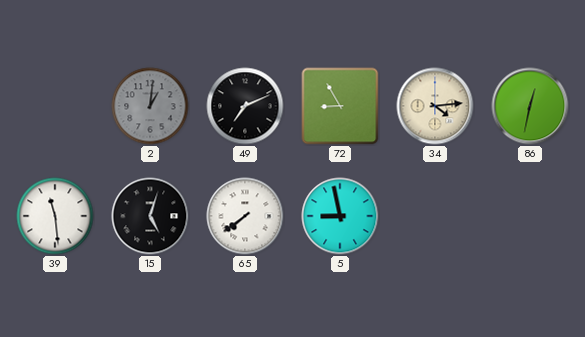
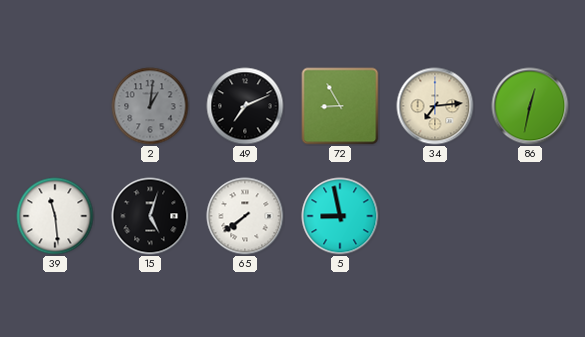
34: 4:14 -> 7:14
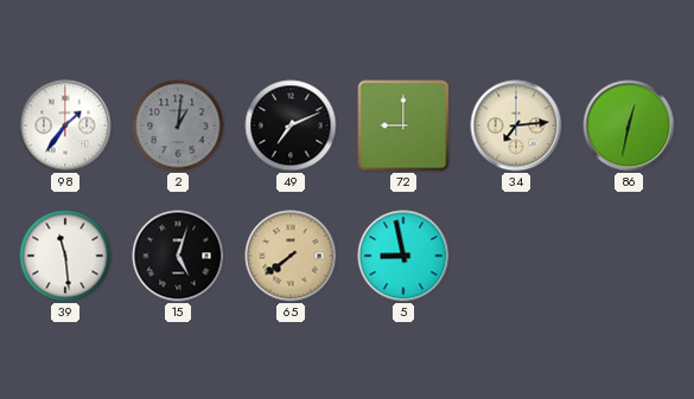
98: none -> 1:36
72: 8:55 -> 9:00
65 dial: white -> champagne
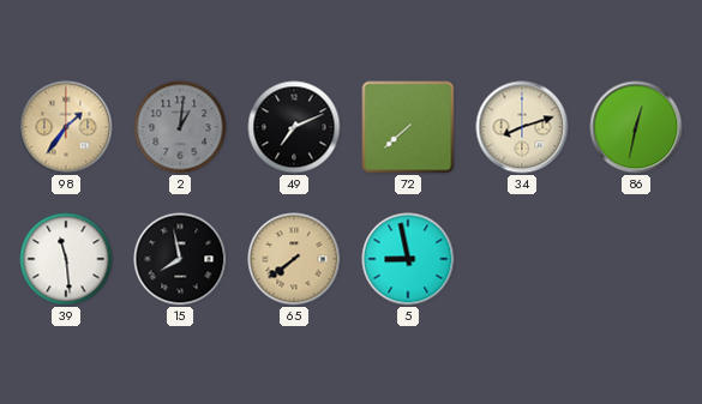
98 dial: white -> champagne
72: 9:00 -> 7:38
34: 7:14 -> 8:12
15: 5:03 -> 7:58
